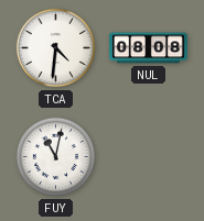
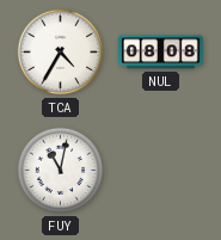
TCA: 4:31 -> 4:35
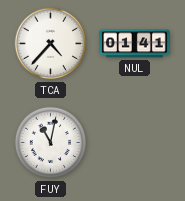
TCA: 4:35 -> 4:37
NUL: 08:08 -> 01:41
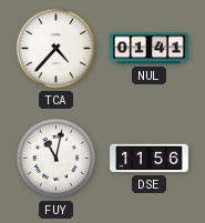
DSE: none -> 11:56
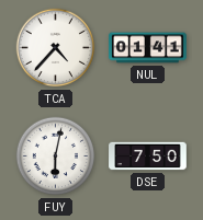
FUY: 11:02 -> 6:02
DSE: 11:56 -> 7:50
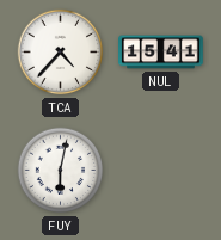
NUL: 01:41 -> 15:41
DSE: 7:50 -> none
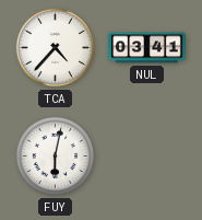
NUL: 15:41 -> 03:41
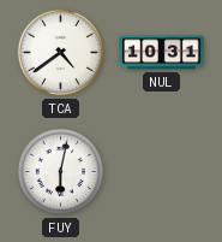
TCA: 4:37 -> 4:39
NUL: 03:41 -> 10:31
